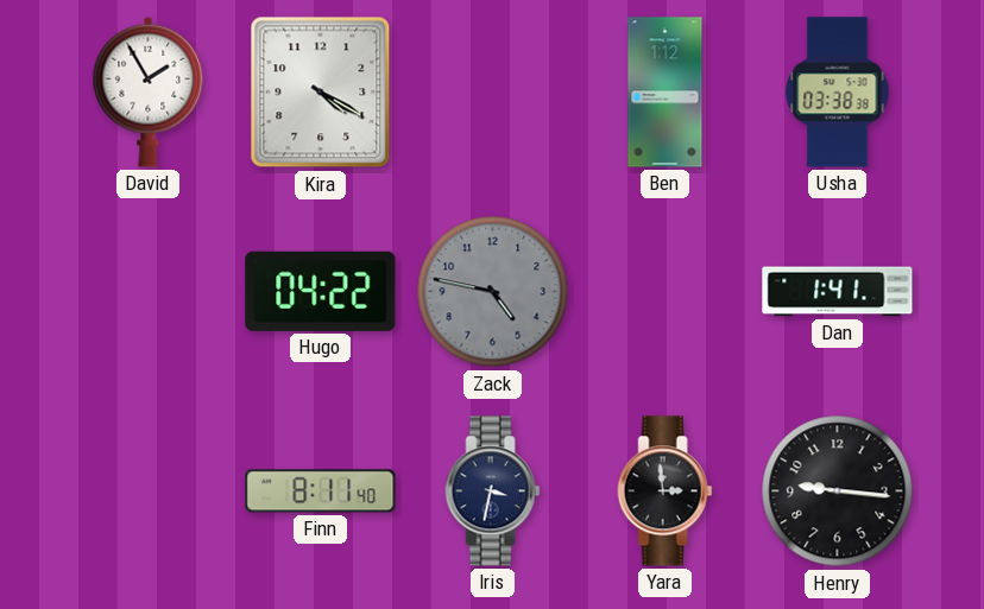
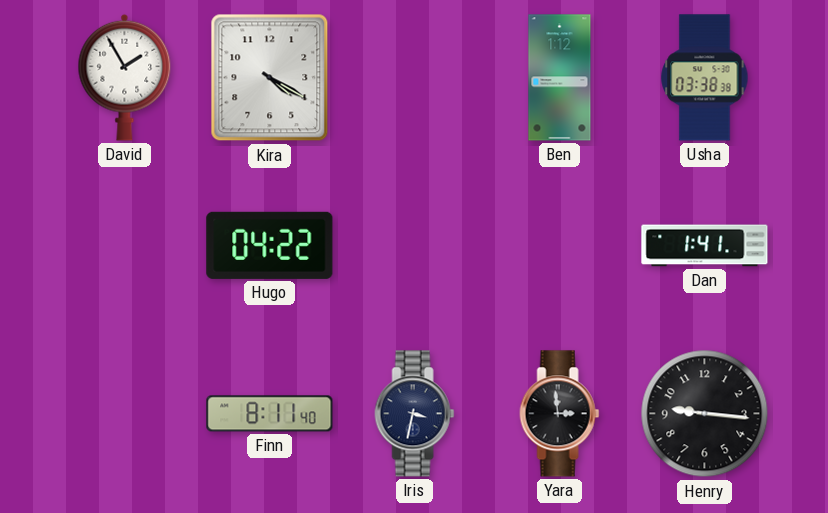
Zack: 4:47 -> none
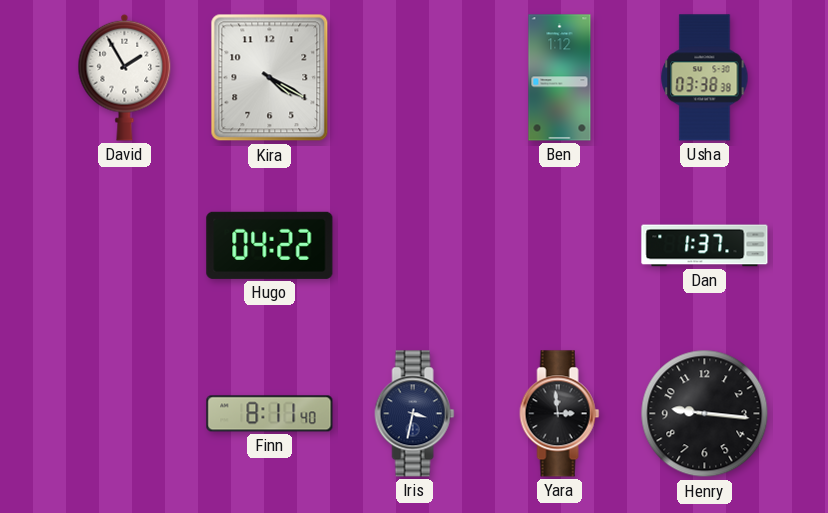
Dan: 1:41 -> 1:37
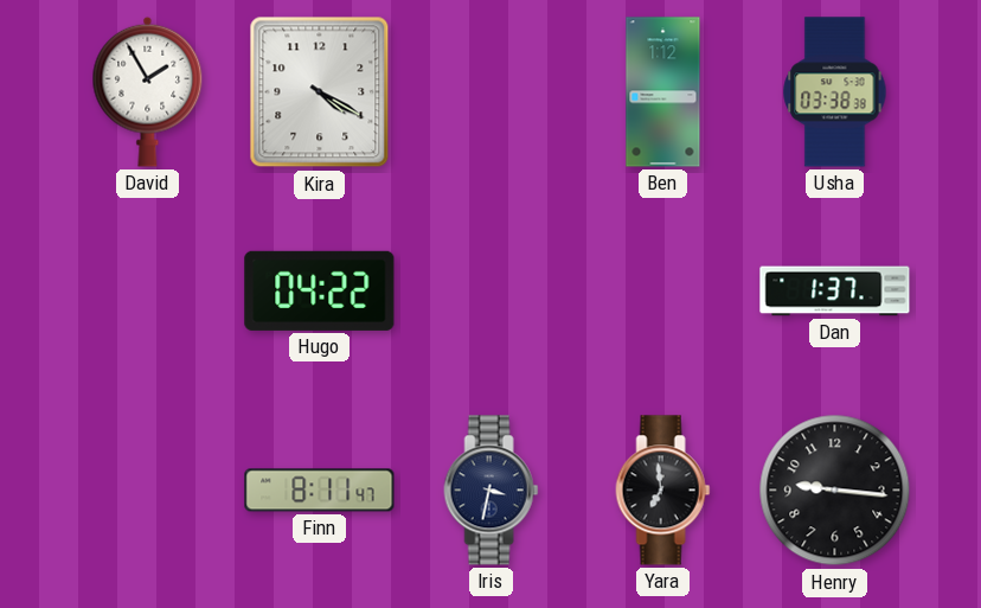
Finn: 8:11:40 -> 8:11:47
Yara: 2:59 -> 6:59
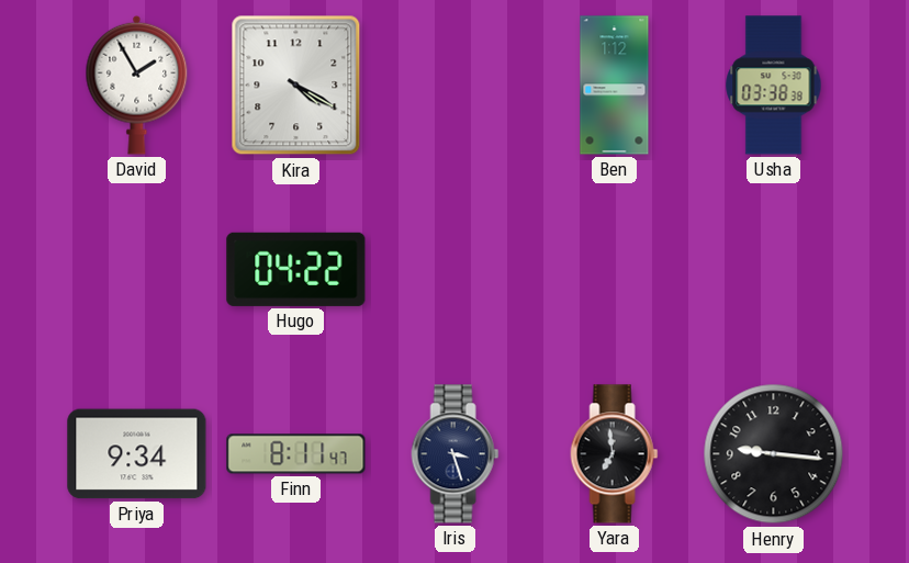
Dan: 1:37 -> none
Priya: none -> 9:34
Iris: 3:32 -> 3:27
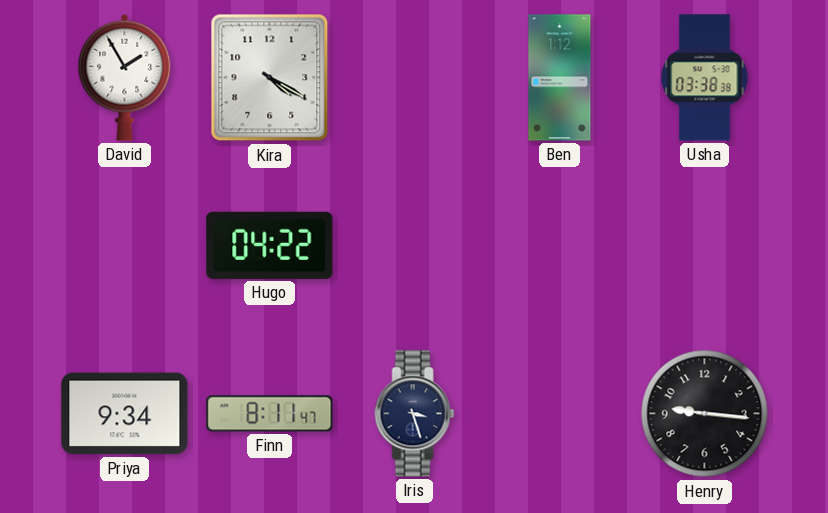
Yara: 6:59 -> none
